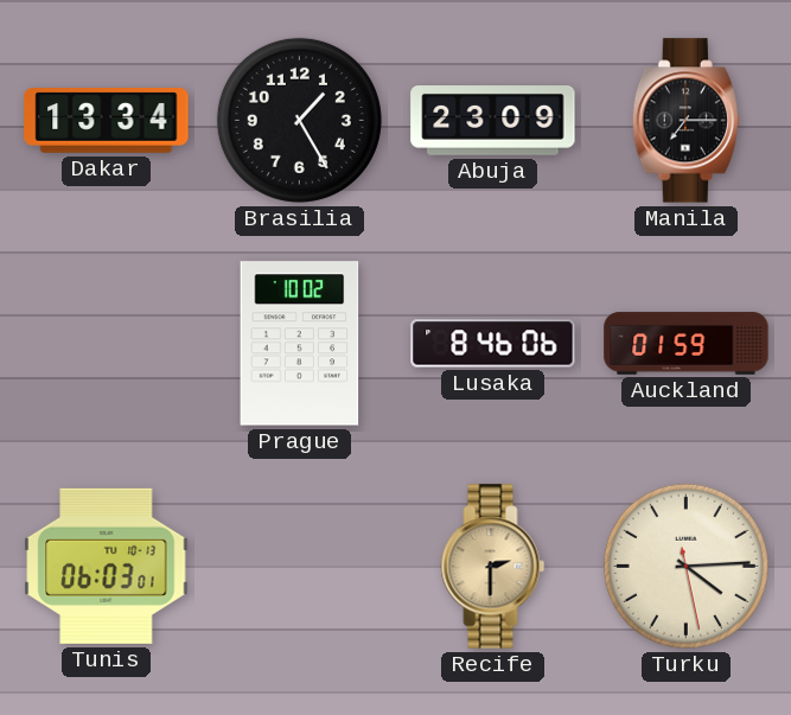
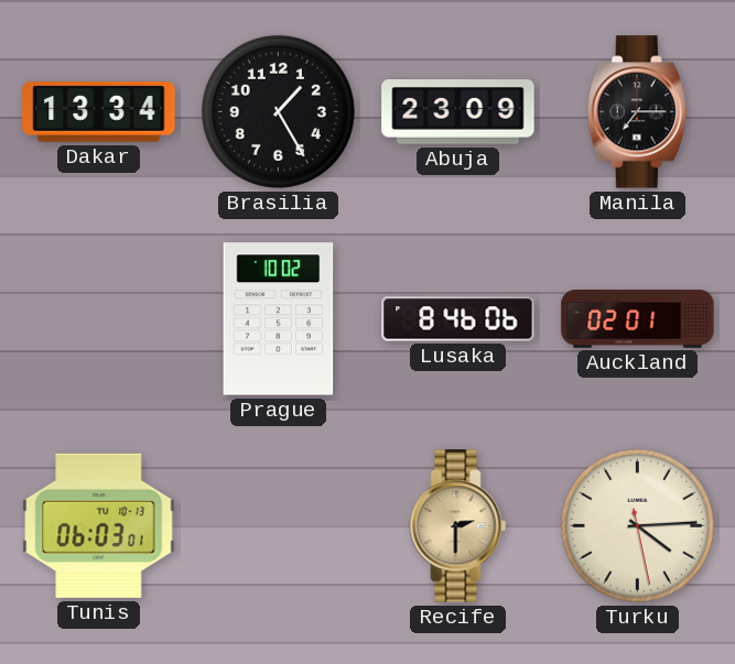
Auckland: 01:59 -> 02:01
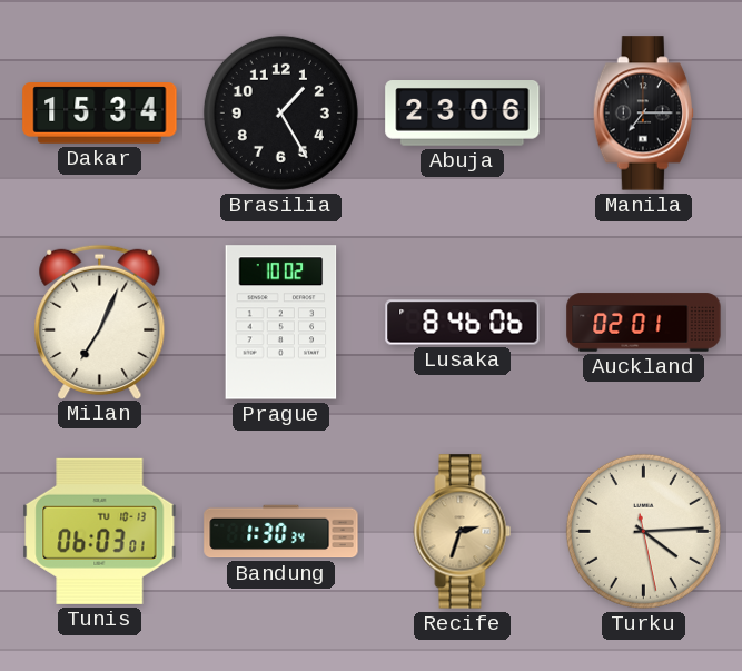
Dakar: 13:34 -> 15:34
Abuja: 23:09 -> 23:06
Milan: none -> 7:04
Bandung: none -> 1:30
Recife: 2:30 -> 2:33
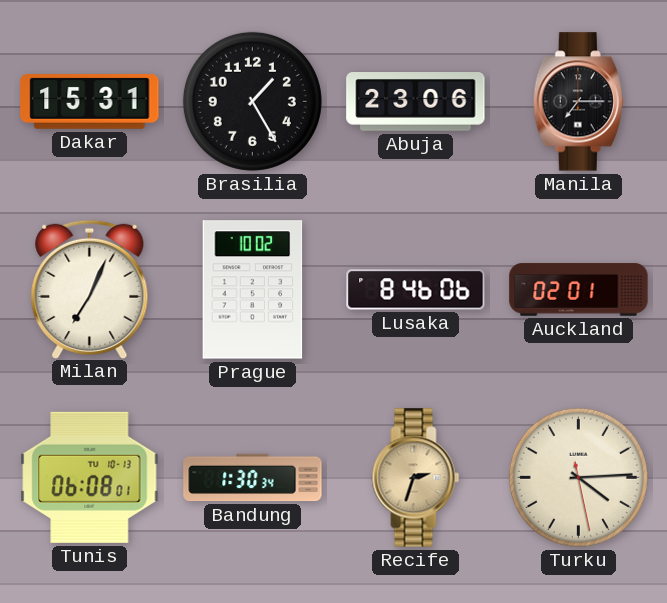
Dakar: 15:34 -> 15:31
Tunis: 06:03 -> 06:08
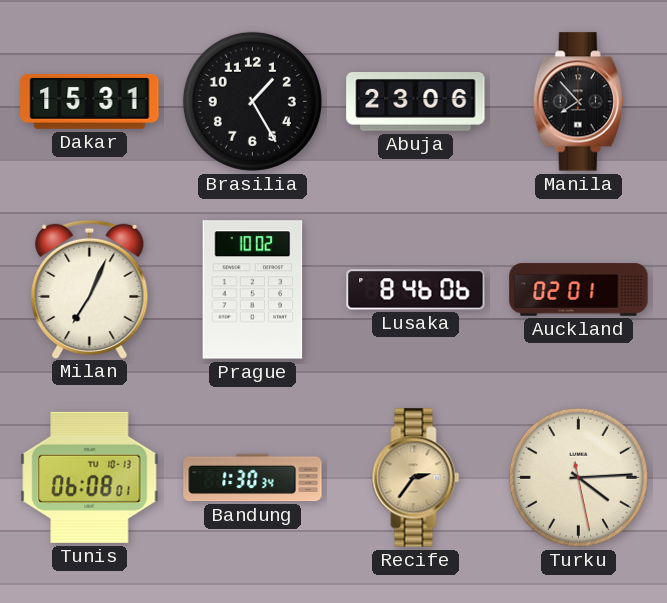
Manila: 7:15 -> 7:53
Recife: 2:33 -> 2:36
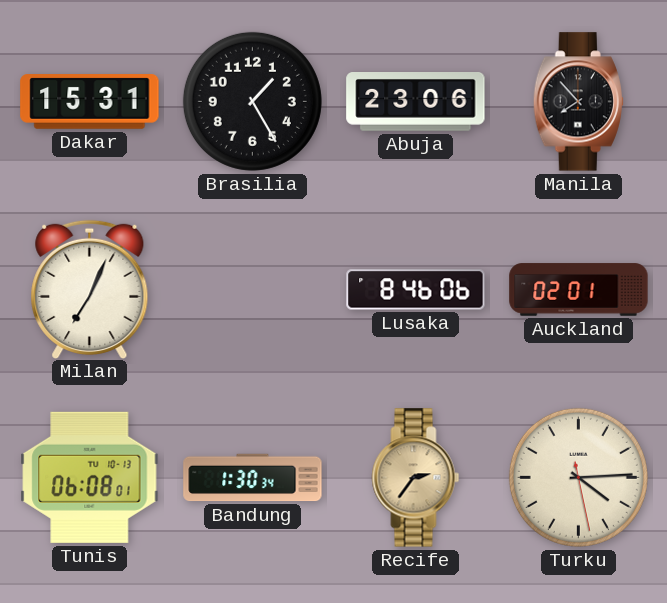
Prague: 10:02 -> none
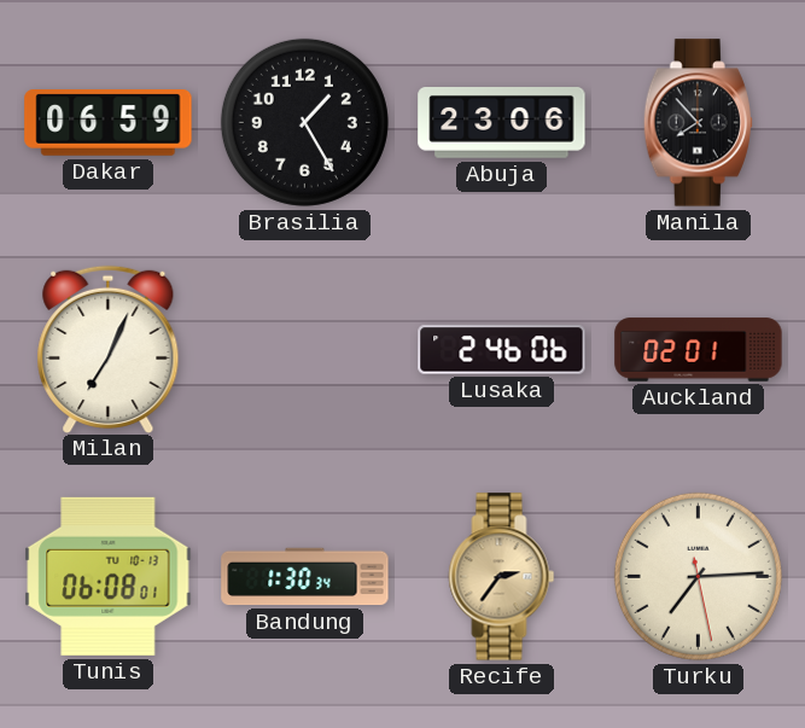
Dakar: 15:31 -> 06:59
Lusaka: 8:46 -> 2:46
Turku: 4:14 -> 7:14
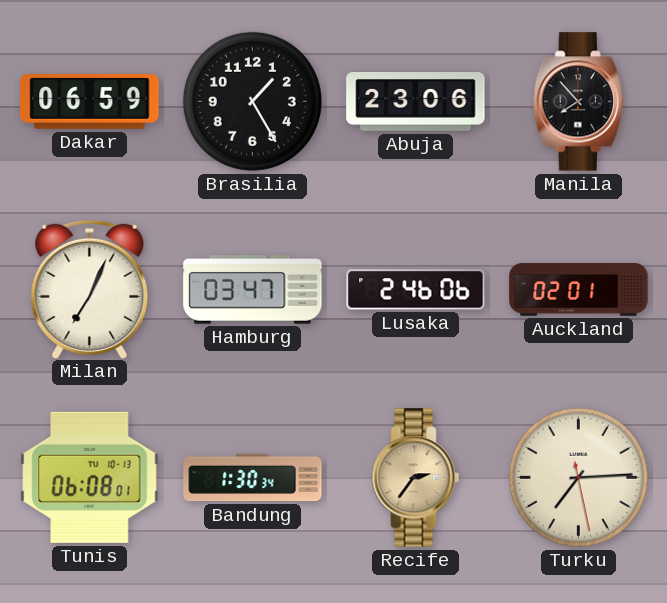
Hamburg: none -> 03:47
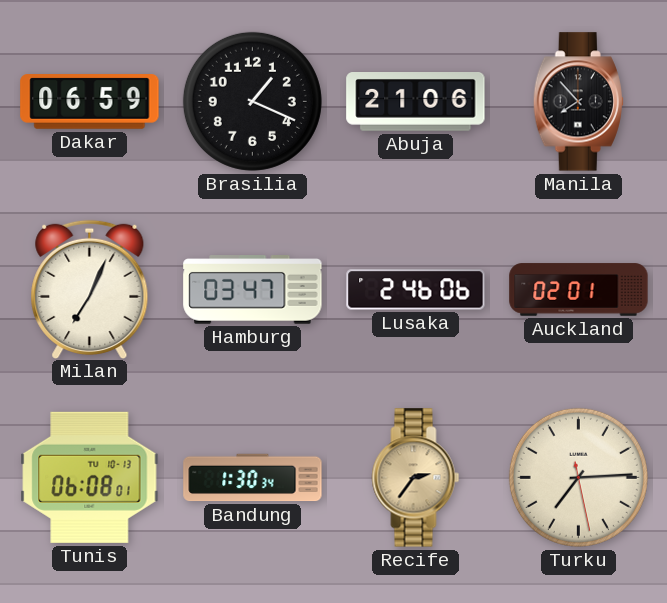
Brasilia: 1:25 -> 1:19
Abuja: 23:06 -> 21:06
